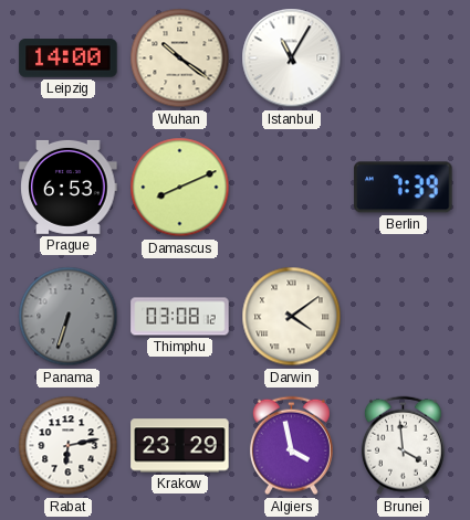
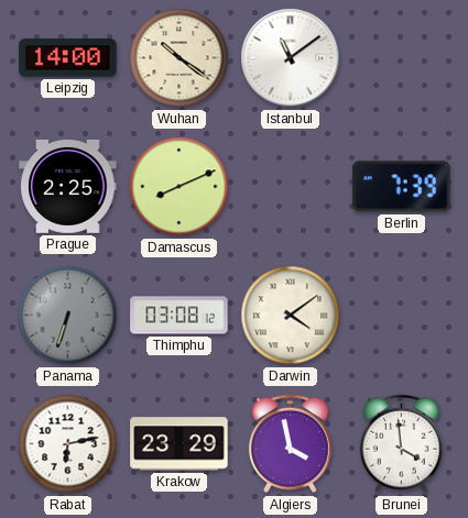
Istanbul: 11:05 -> 11:09
Prague: 6:53 -> 2:25
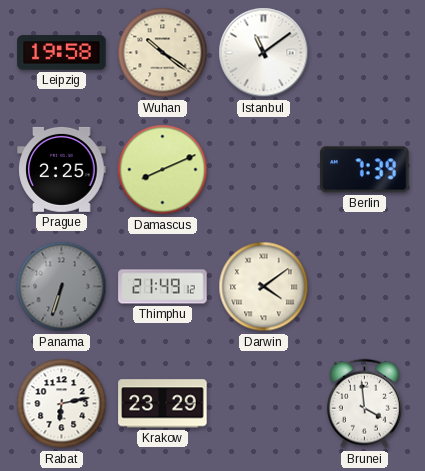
Leipzig: 14:00 -> 19:58
Thimphu: 03:08 -> 21:49
Algiers: 3:58 -> none
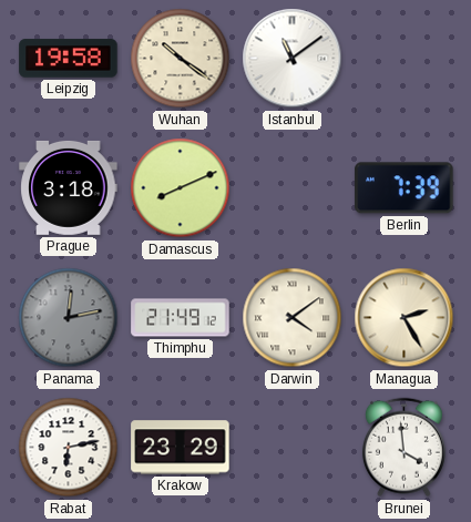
Prague: 2:25 -> 3:18
Panama: 6:33 -> 12:13
Managua: none -> 2:25
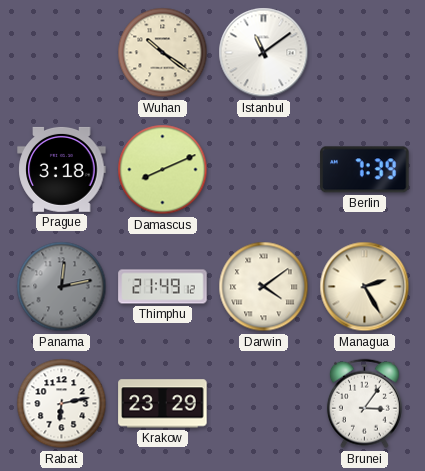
Leipzig: 19:58 -> none
Brunei: 3:59 -> 3:06
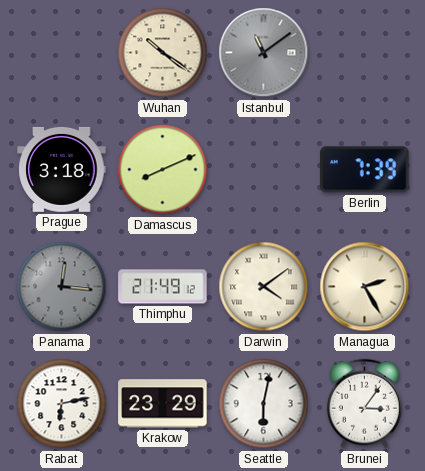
Istanbul dial: white -> grey
Panama: 12:13 -> 12:16
Seattle: none -> 6:02
